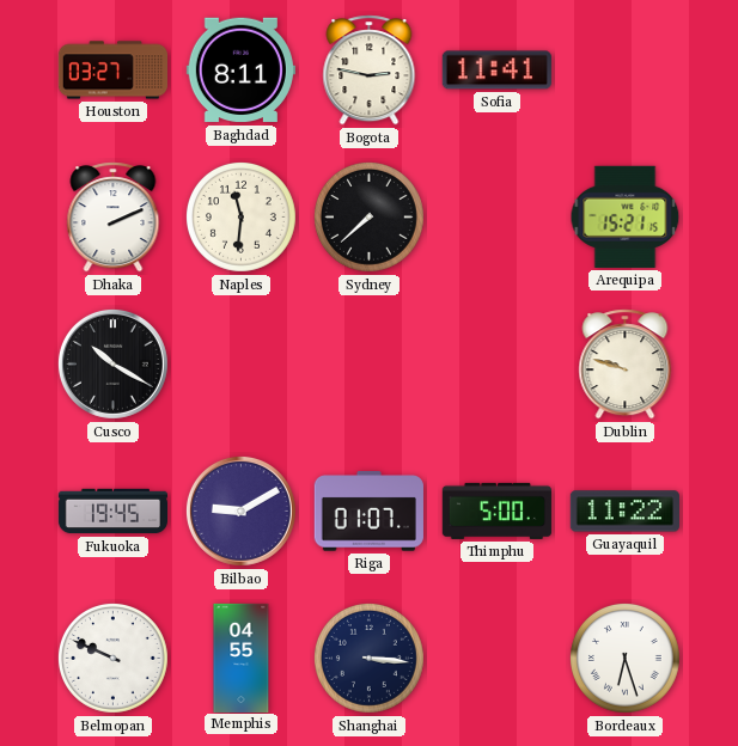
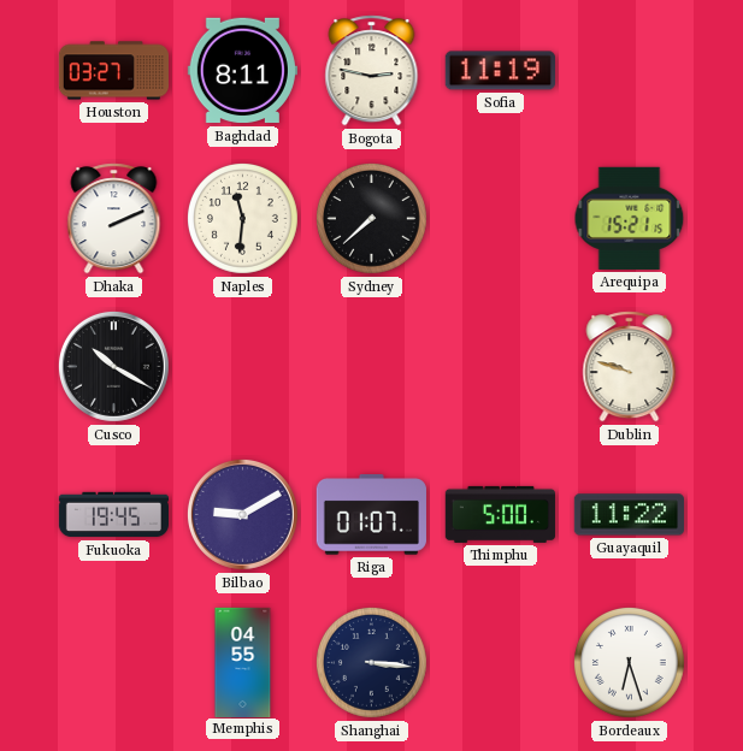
Sofia: 11:41 -> 11:19
Belmopan: 9:49 -> none
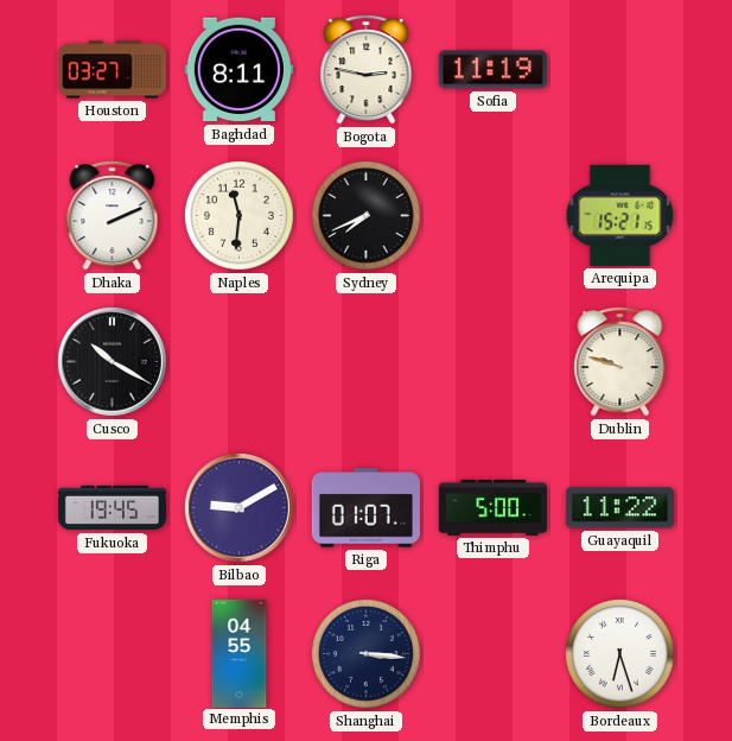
Sydney: 7:38 -> 7:41
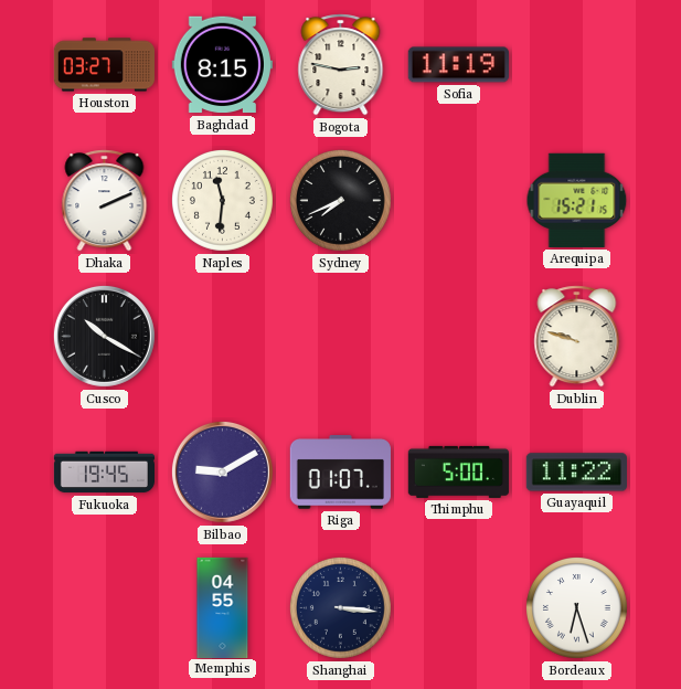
Baghdad: 8:11 -> 8:15
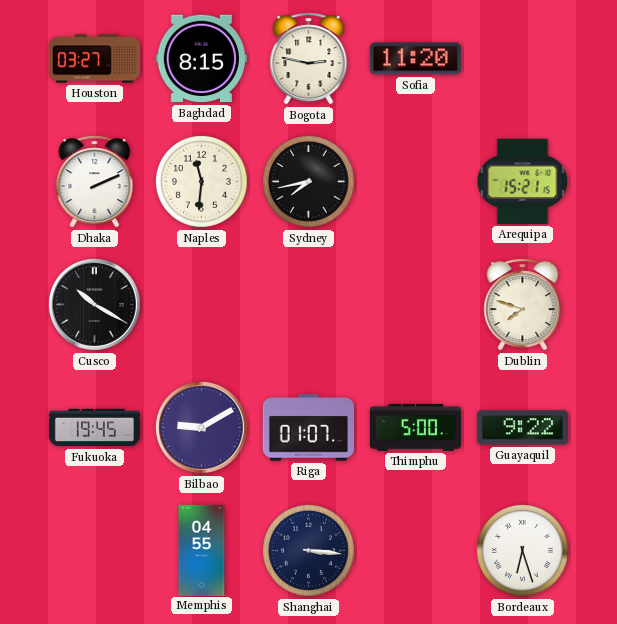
Sofia: 11:19 -> 11:20
Sydney: 7:41 -> 7:43
Dublin: 9:48 -> 7:48
Guayaquil: 11:22 -> 9:22
